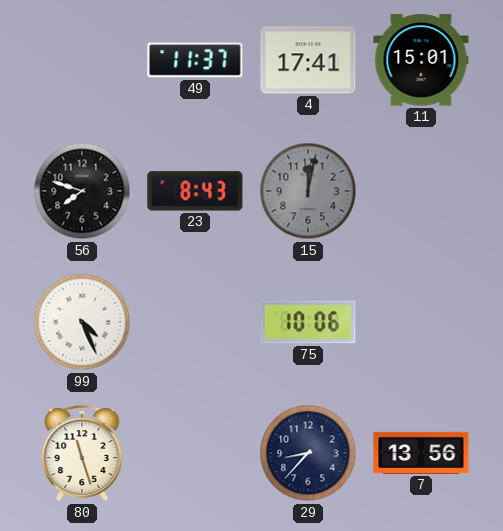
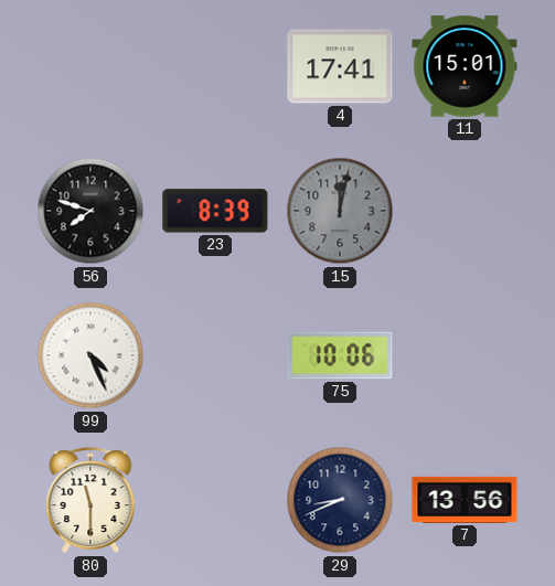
49: 11:37 -> none
23: 8:43 -> 8:39
80: 11:27 -> 11:30
29: 8:37 -> 8:41
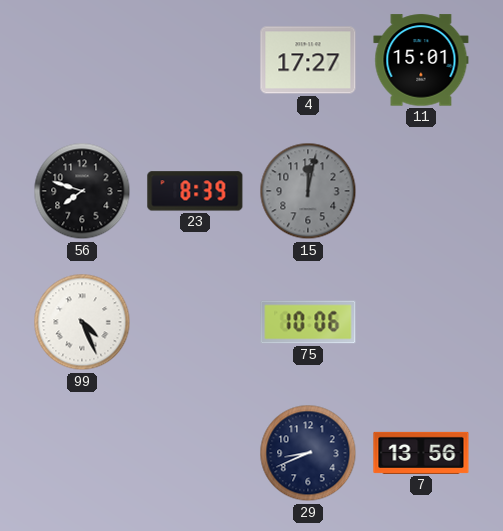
4: 17:41 -> 17:27
80: 11:30 -> none
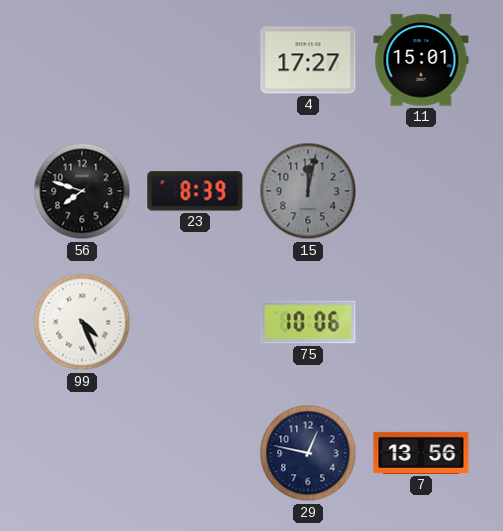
29: 8:41 -> 12:47
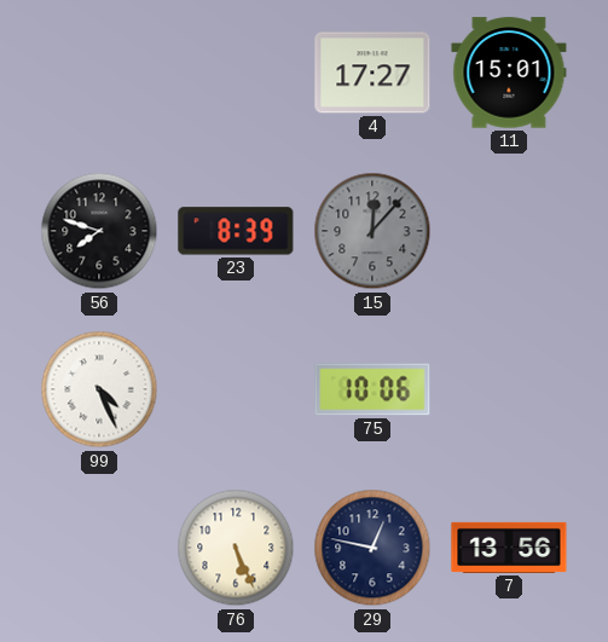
15: 12:02 -> 12:07
76: none -> 5:26
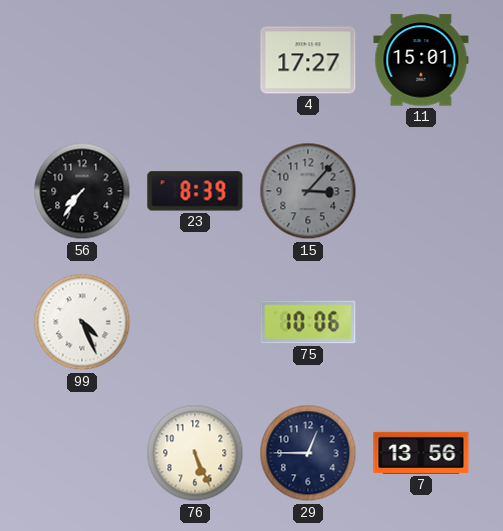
56: 7:48 -> 7:36
15: 12:07 -> 3:07
29: 12:47 -> 12:45
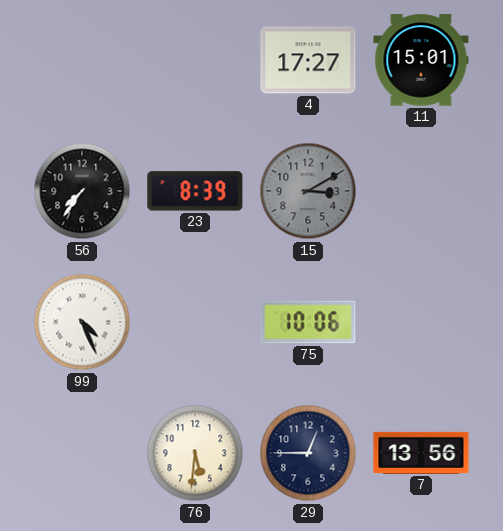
15: 3:07 -> 3:10
76: 5:26 -> 5:31
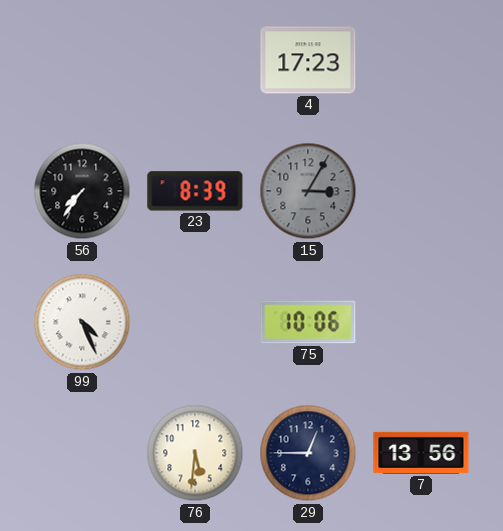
4: 17:27 -> 17:23
11: 15:01 -> none
15: 3:10 -> 3:05
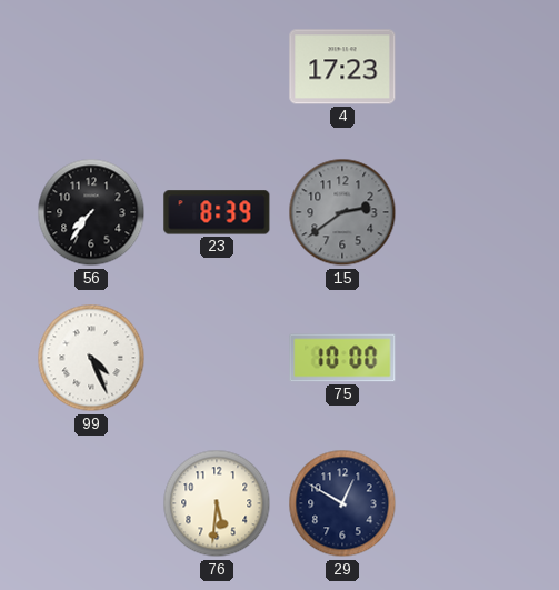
15: 3:05 -> 2:39
75: 10:06 -> 10:00
29: 12:45 -> 12:50
7: 13:56 -> none
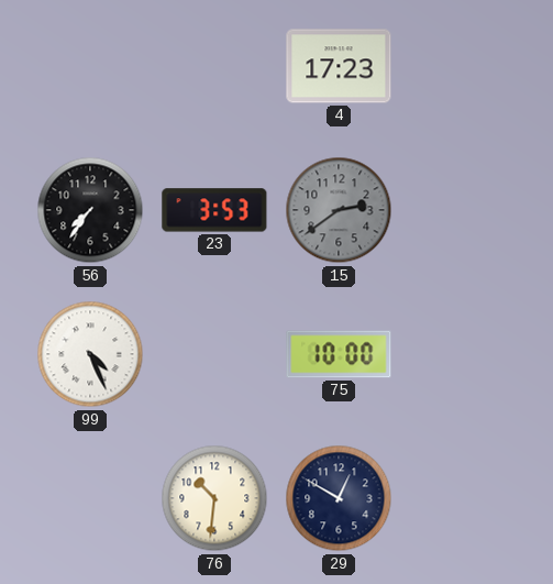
23: 8:39 -> 3:53
76: 5:31 -> 10:31
